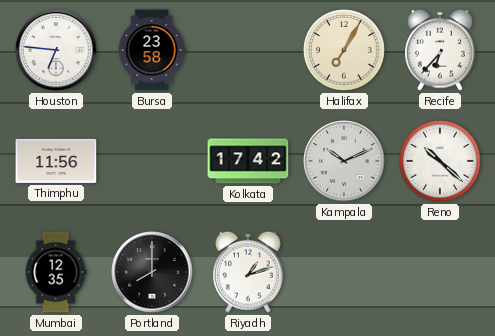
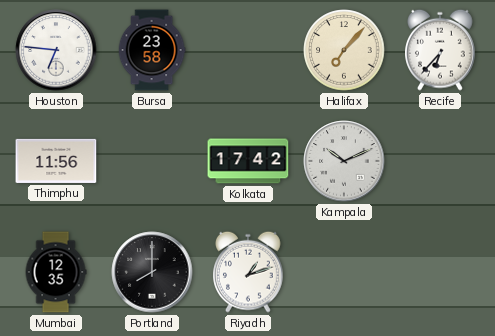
Halifax: 7:05 -> 7:07
Reno: 10:22 -> none
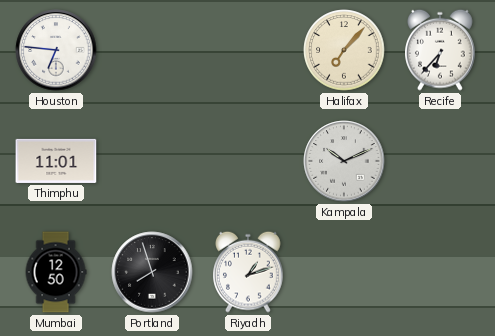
Bursa: 23:58 -> none
Thimphu: 11:56 -> 11:01
Kolkata: 17:42 -> none
Mumbai: 12:35 -> 12:50
Portland: 8:00 -> 7:57
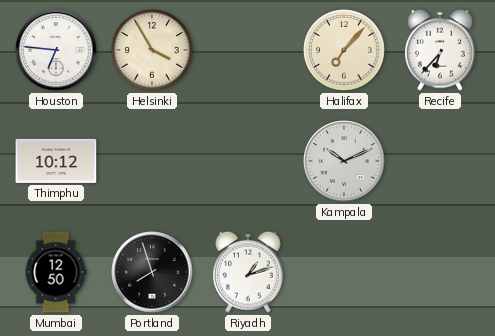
Helsinki: none -> 3:55
Thimphu: 11:01 -> 10:12
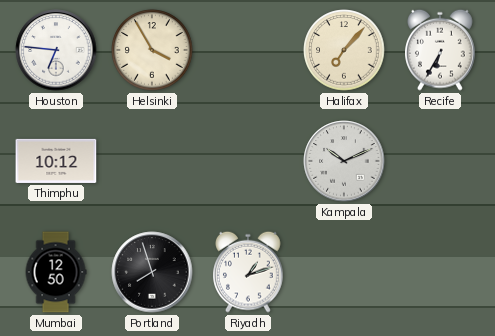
Recife: 6:37 -> 6:35
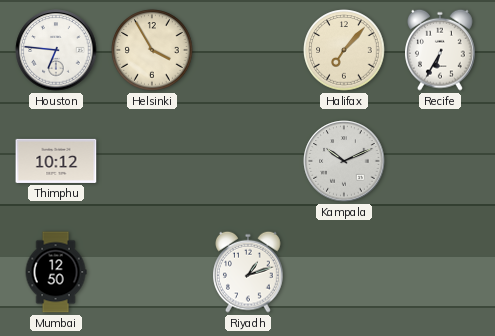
Portland: 7:57 -> none
